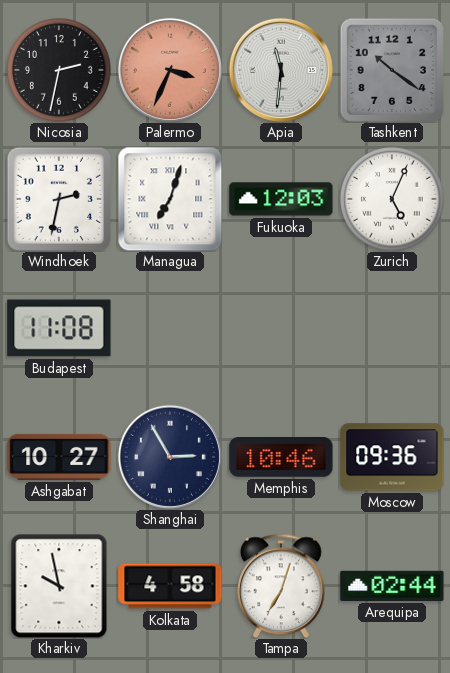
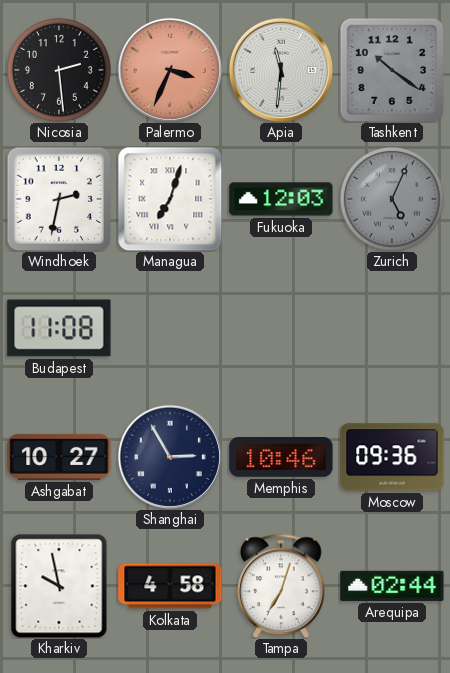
Nicosia: 2:32 -> 2:29
Zurich dial: white -> grey
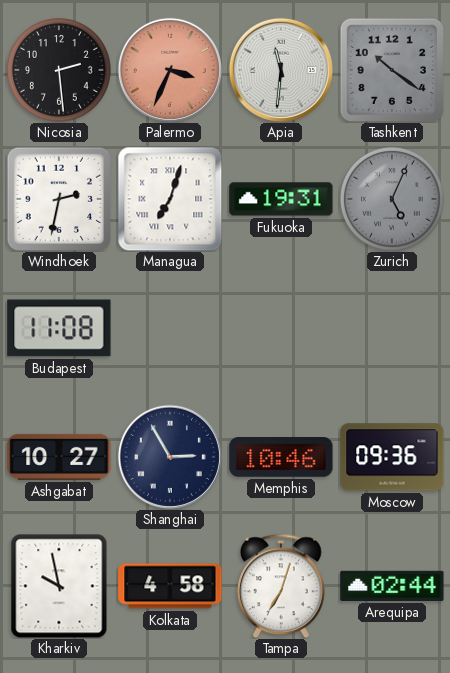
Fukuoka: 12:03 -> 19:31
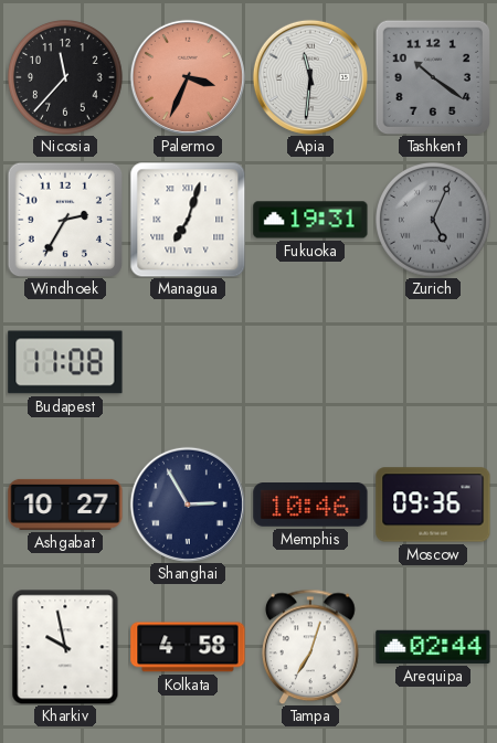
Nicosia: 2:29 -> 11:37
Windhoek: 2:32 -> 2:35
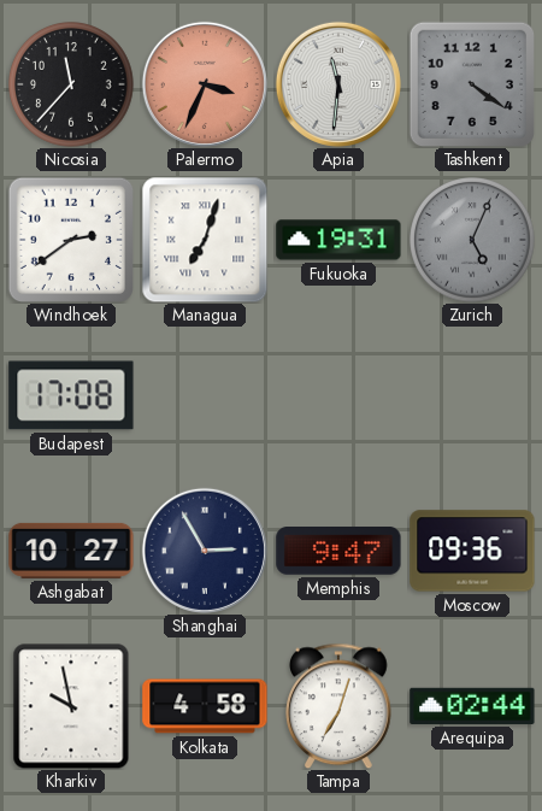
Tashkent: 10:21 -> 4:21
Windhoek: 2:35 -> 2:39
Budapest: 11:08 -> 17:08
Memphis: 10:46 -> 9:47
